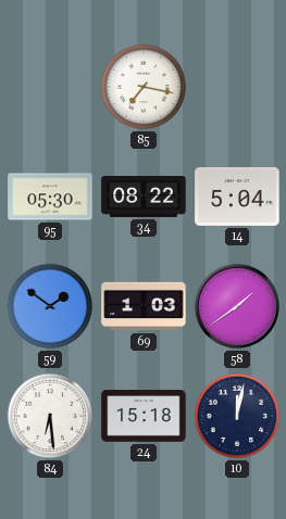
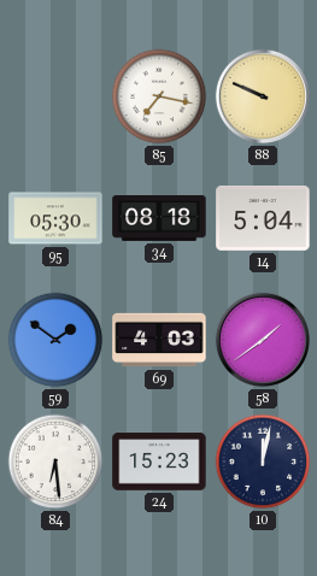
88: none -> 9:49
34: 08:22 -> 08:18
69: 1:03 -> 4:03
24: 15:18 -> 15:23
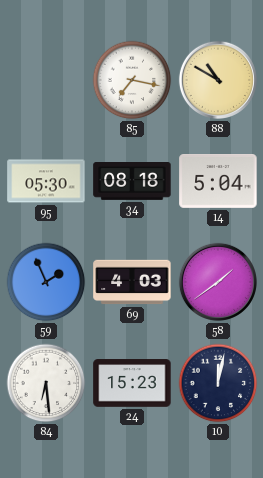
88: 9:49 -> 10:50
59: 1:51 -> 1:56
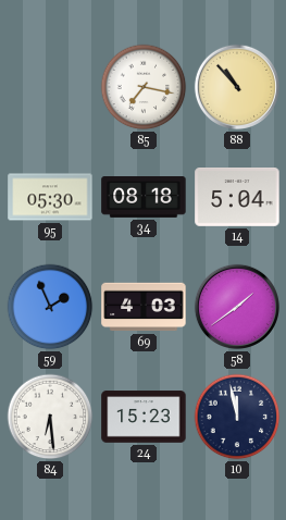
88: 10:50 -> 10:53
10: 12:02 -> 11:58
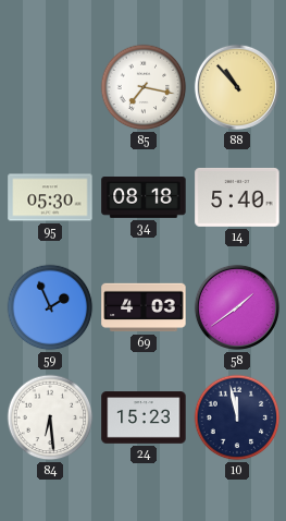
14: 5:04 -> 5:40
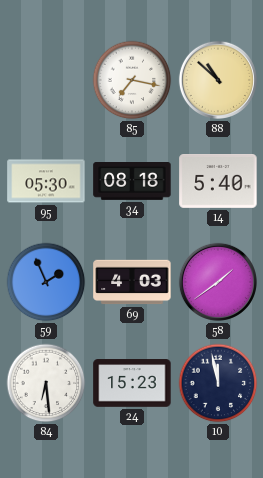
88: 10:53 -> 10:52
